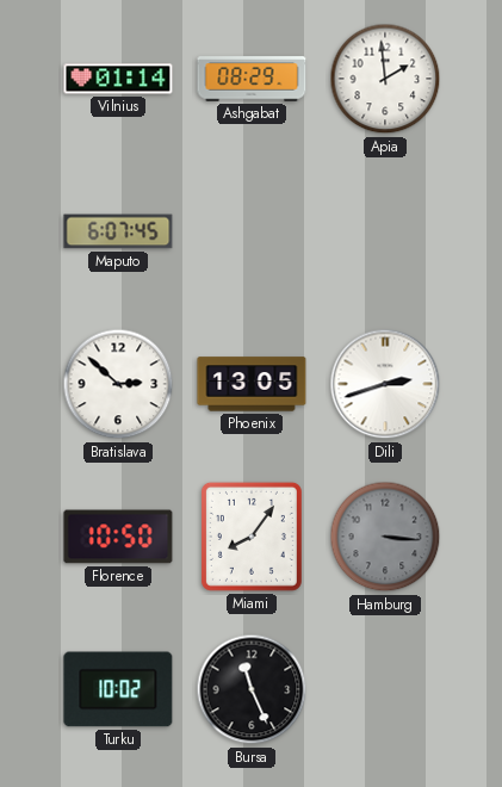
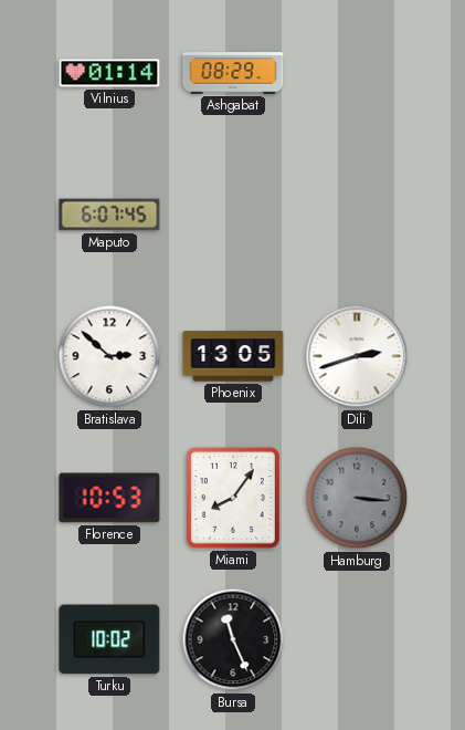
Apia: 1:59 -> none
Florence: 10:50 -> 10:53
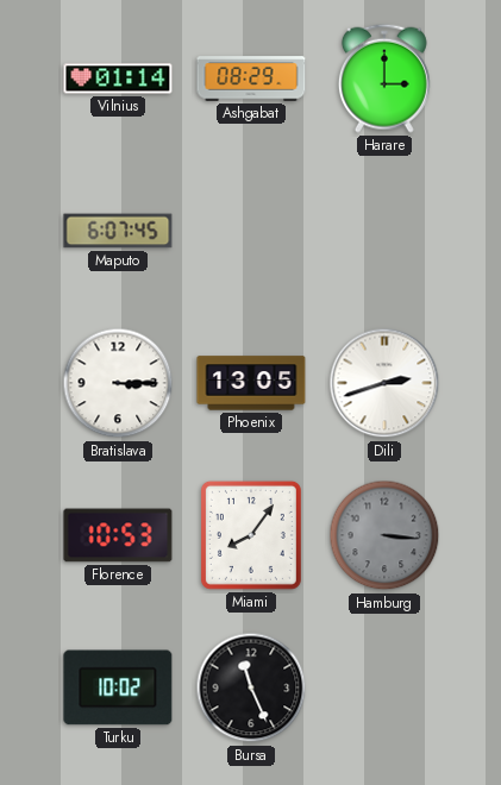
Harare: none -> 3:00
Bratislava: 2:52 -> 3:15
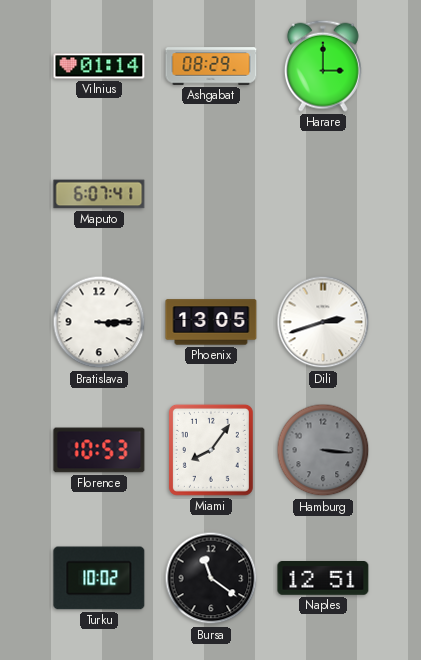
Maputo: 6:07:45 -> 6:07:41
Bursa: 11:26 -> 11:21
Naples: none -> 12:51
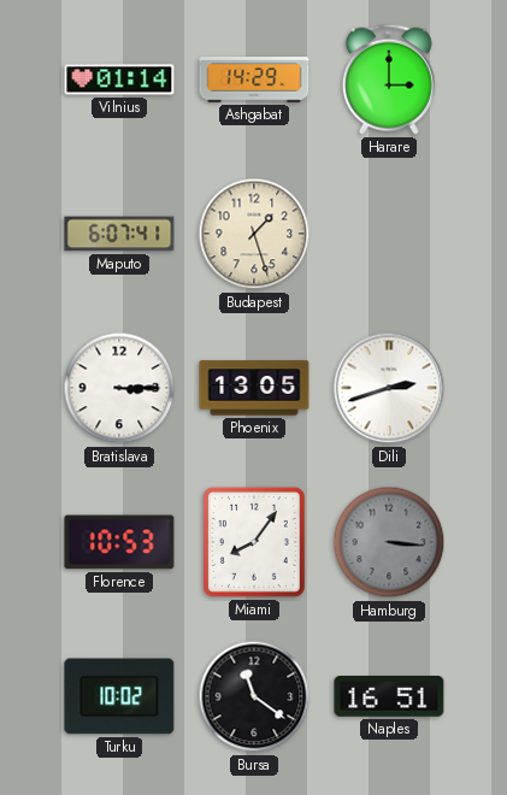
Ashgabat: 08:29 -> 14:29
Budapest: none -> 1:27
Naples: 12:51 -> 16:51
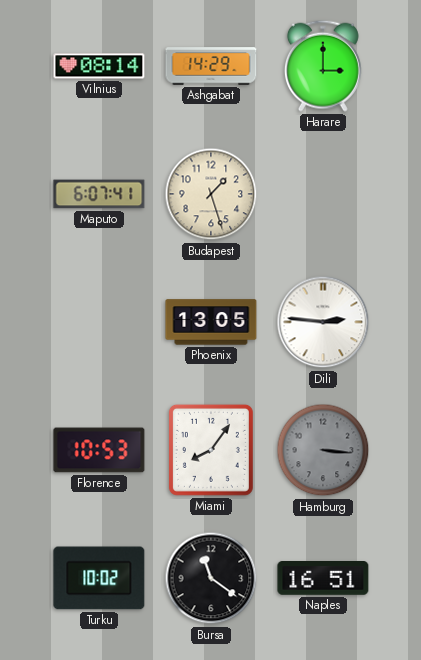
Vilnius: 01:14 -> 08:14
Bratislava: 3:15 -> none
Dili: 2:42 -> 2:46
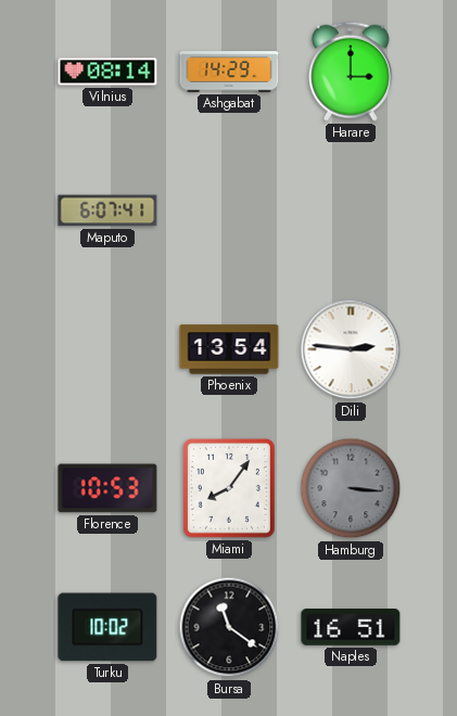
Budapest: 1:27 -> none
Phoenix: 13:05 -> 13:54
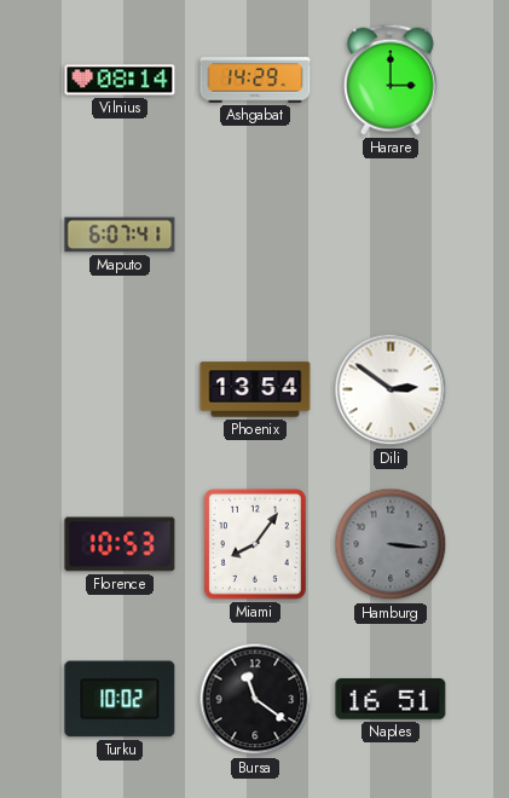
Dili: 2:46 -> 2:51
